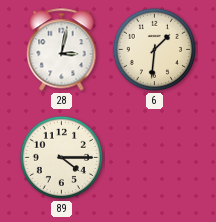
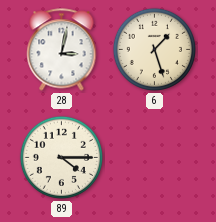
6: 1:31 -> 1:27
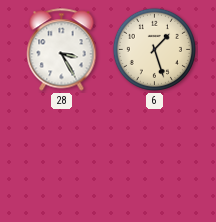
28: 3:02 -> 3:25
89: 4:15 -> none
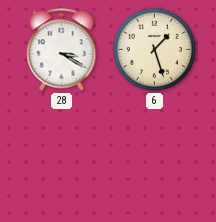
28: 3:25 -> 3:20
